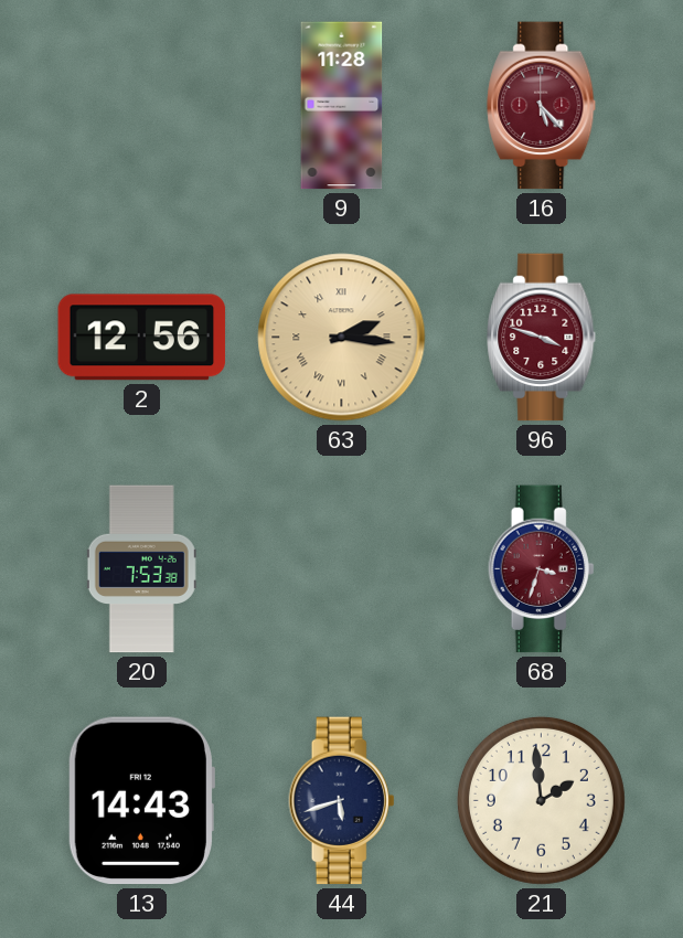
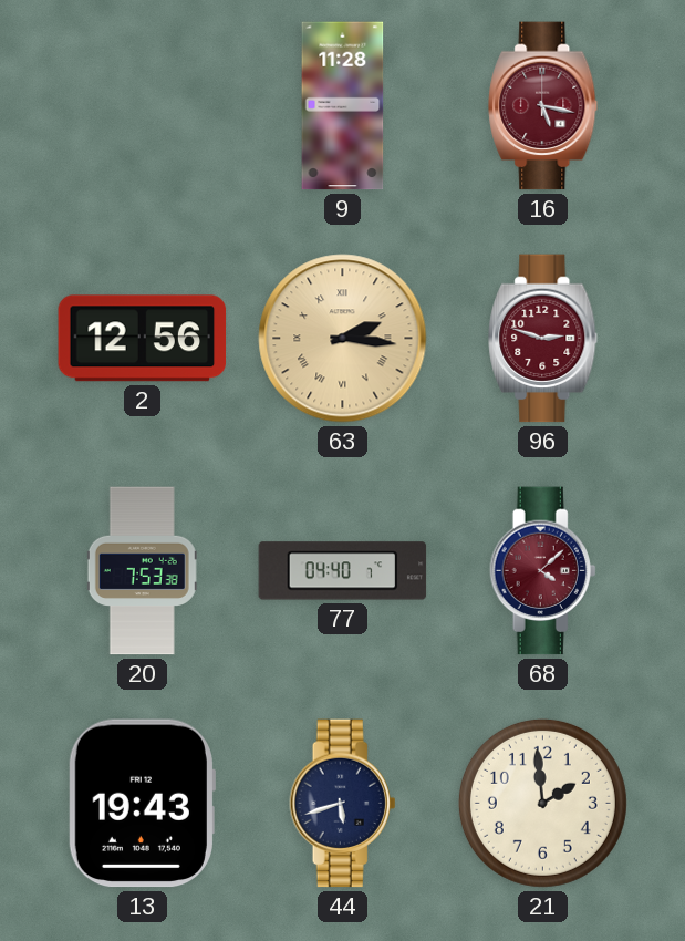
16: 5:23 -> 5:17
96: 3:48 -> 2:48
77: none -> 04:40
68: 3:33 -> 4:08
13: 14:43 -> 19:43
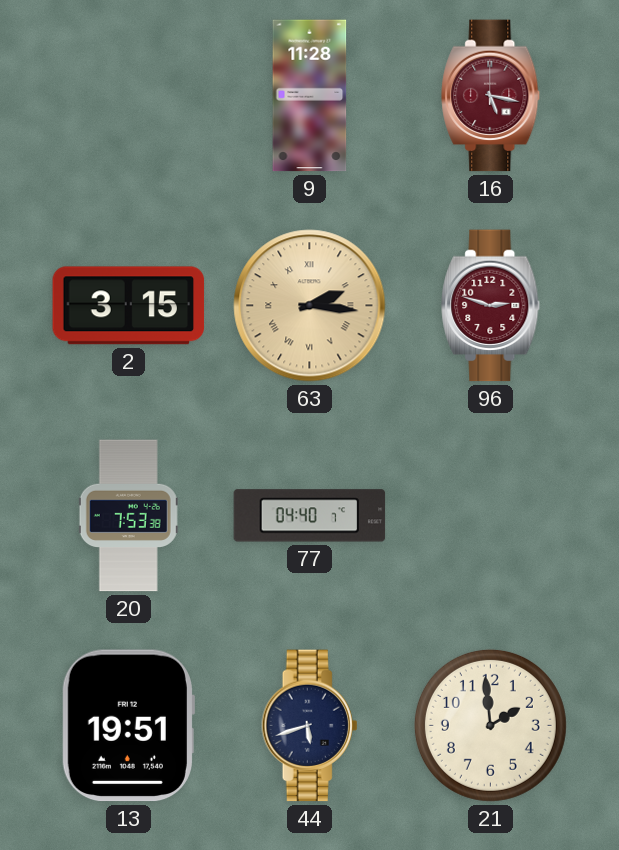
2: 12:56 -> 3:15
68: 4:08 -> none
13: 19:43 -> 19:51
